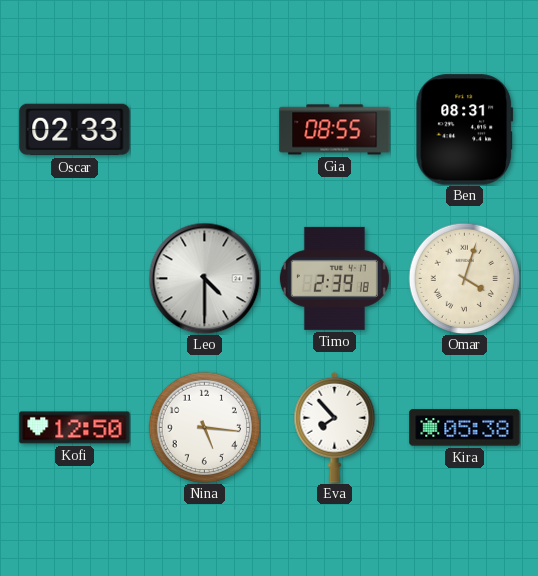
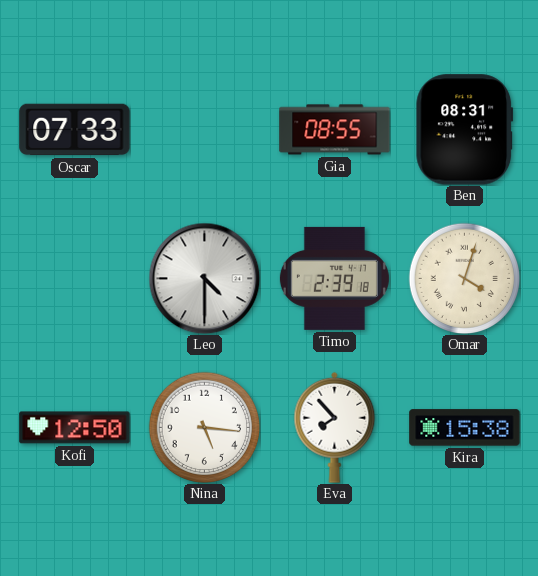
Oscar: 02:33 -> 07:33
Kira: 05:38 -> 15:38
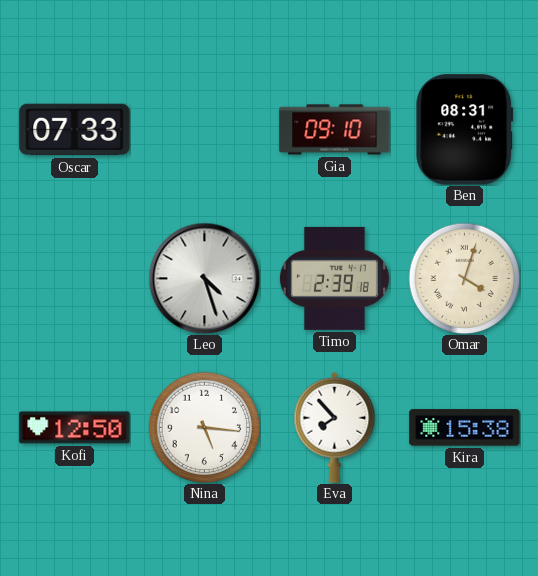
Gia: 08:55 -> 09:10
Leo: 4:30 -> 4:27
